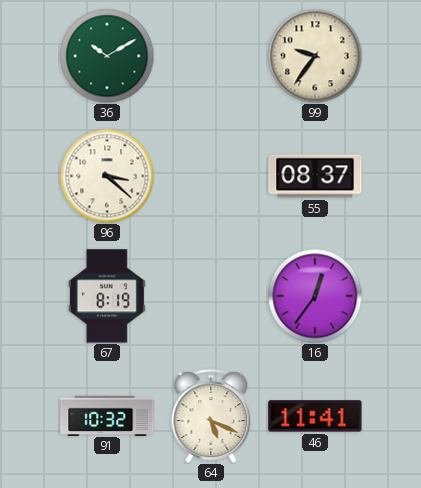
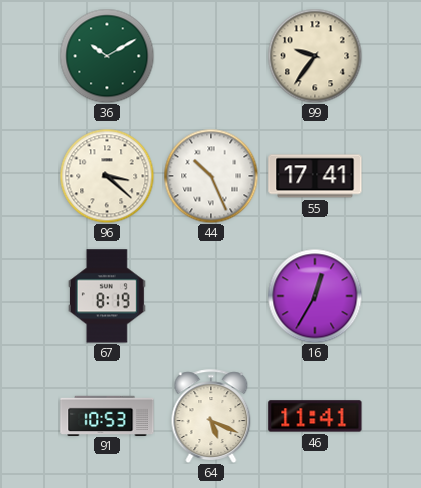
44: none -> 10:26
55: 08:37 -> 17:41
16: 12:36 -> 12:35
91: 10:32 -> 10:53
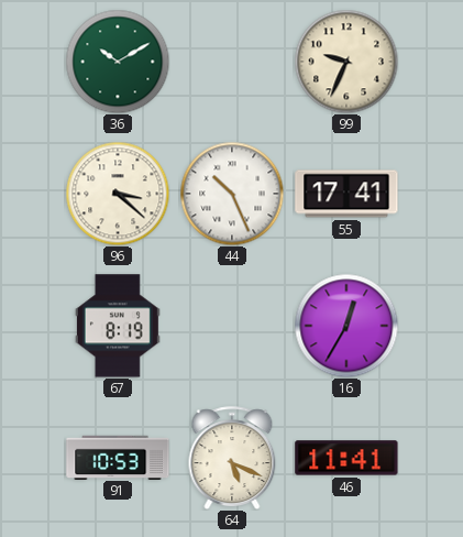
99: 9:36 -> 9:34
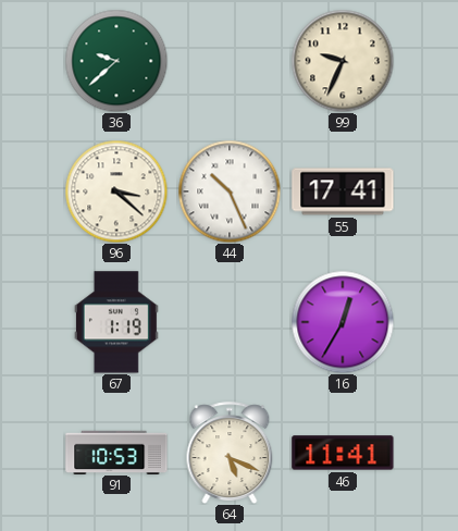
36: 10:10 -> 9:38
67: 8:19 -> 1:19
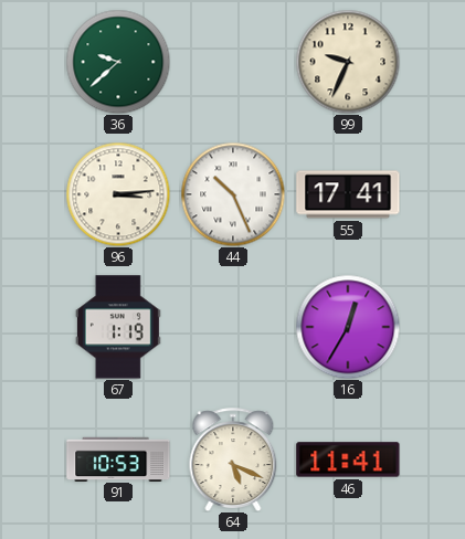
96: 3:22 -> 3:14
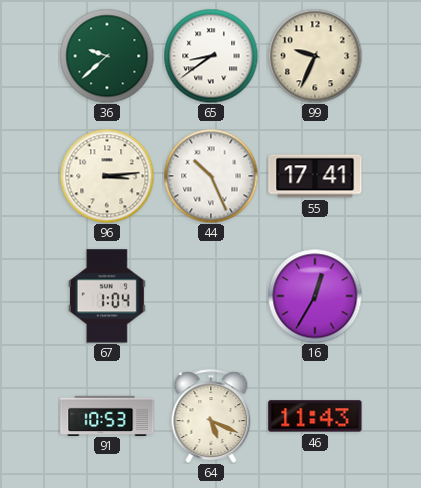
65: none -> 8:39
67: 1:19 -> 1:04
46: 11:41 -> 11:43
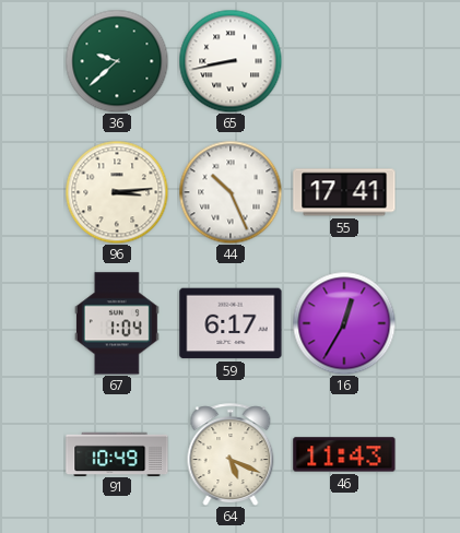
65: 8:39 -> 8:43
99: 9:34 -> none
59: none -> 6:17
91: 10:53 -> 10:49
